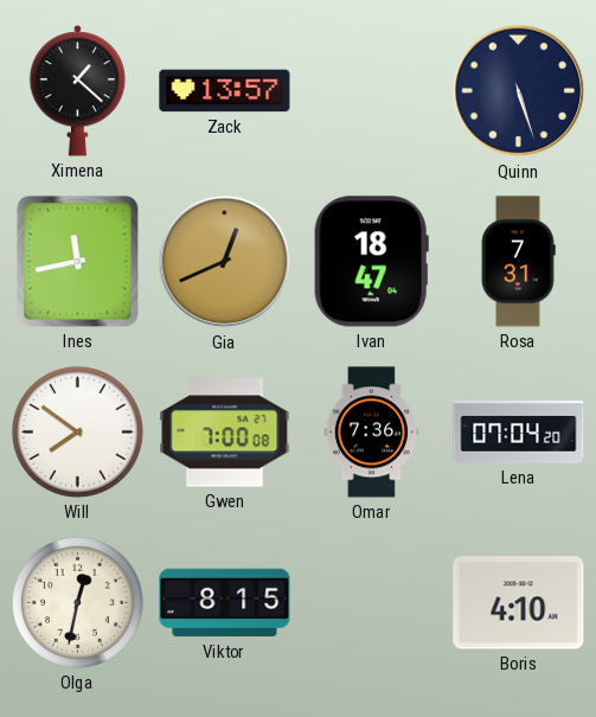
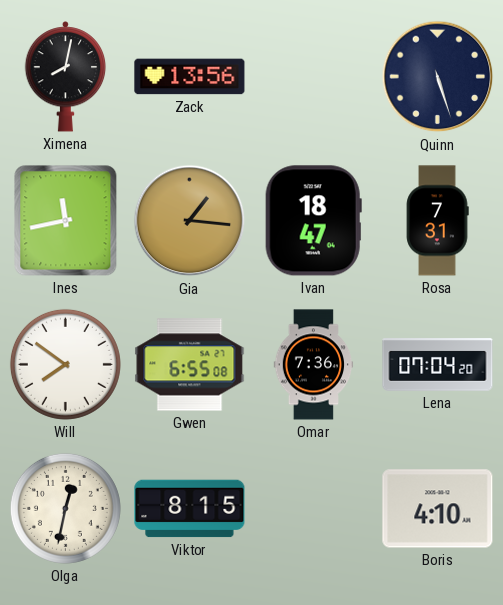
Ximena: 1:22 -> 8:02
Zack: 13:57 -> 13:56
Gia: 12:41 -> 1:16
Gwen: 7:00 -> 6:55
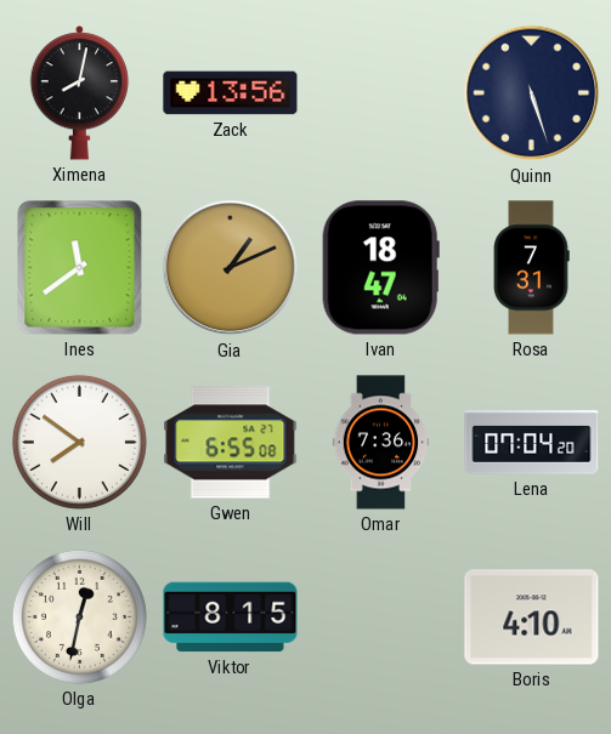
Ines: 11:43 -> 11:39
Gia: 1:16 -> 1:11
